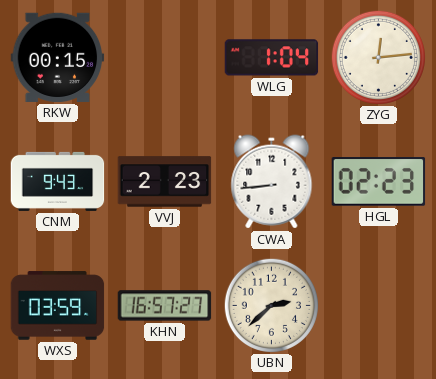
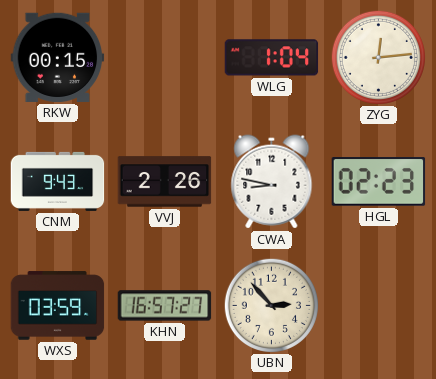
VVJ: 2:23 -> 2:26
CWA: 8:44 -> 8:47
UBN: 2:38 -> 2:53
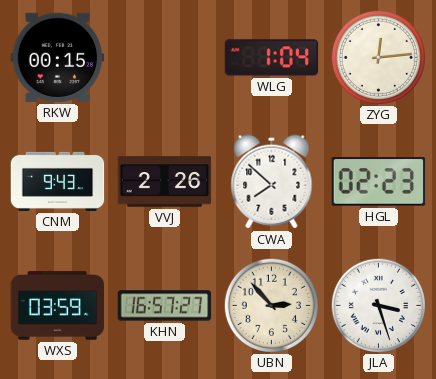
CWA: 8:47 -> 7:52
JLA: none -> 3:27
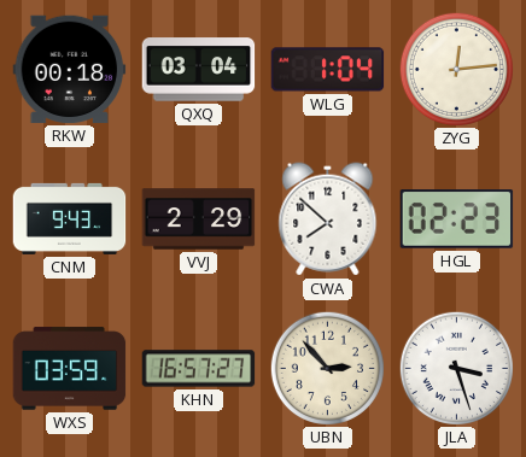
RKW: 00:15 -> 00:18
QXQ: none -> 03:04
VVJ: 2:26 -> 2:29
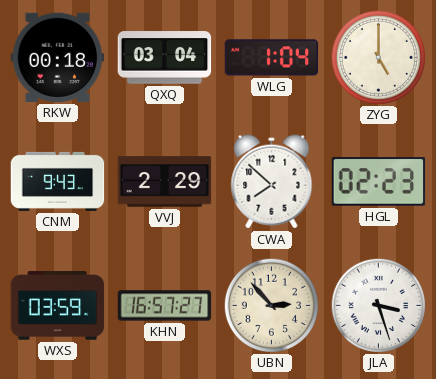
ZYG: 12:14 -> 5:00
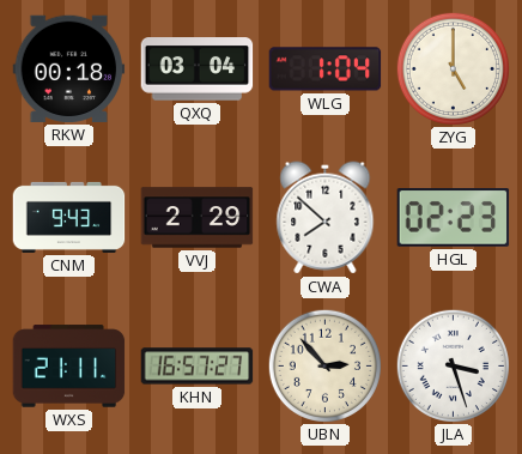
WXS: 03:59 -> 21:11
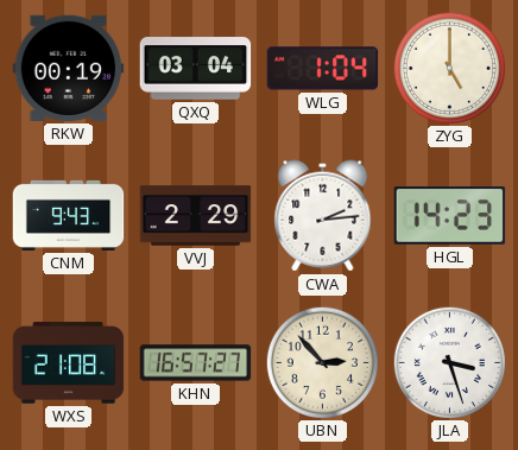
RKW: 00:18 -> 00:19
CWA: 7:52 -> 2:14
HGL: 02:23 -> 14:23
WXS: 21:11 -> 21:08
